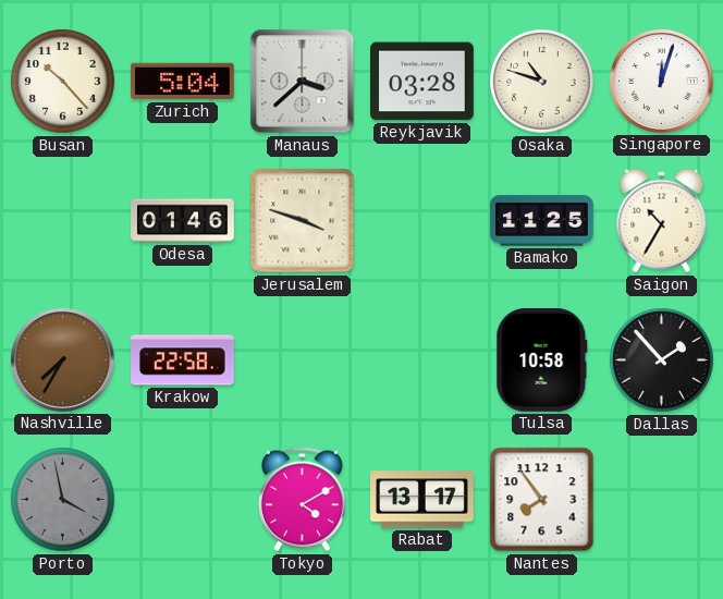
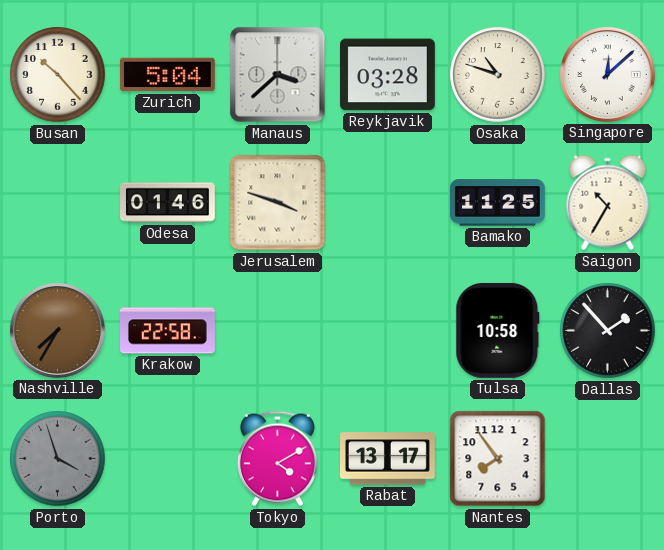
Singapore: 12:03 -> 12:08
Porto: 3:58 -> 3:57
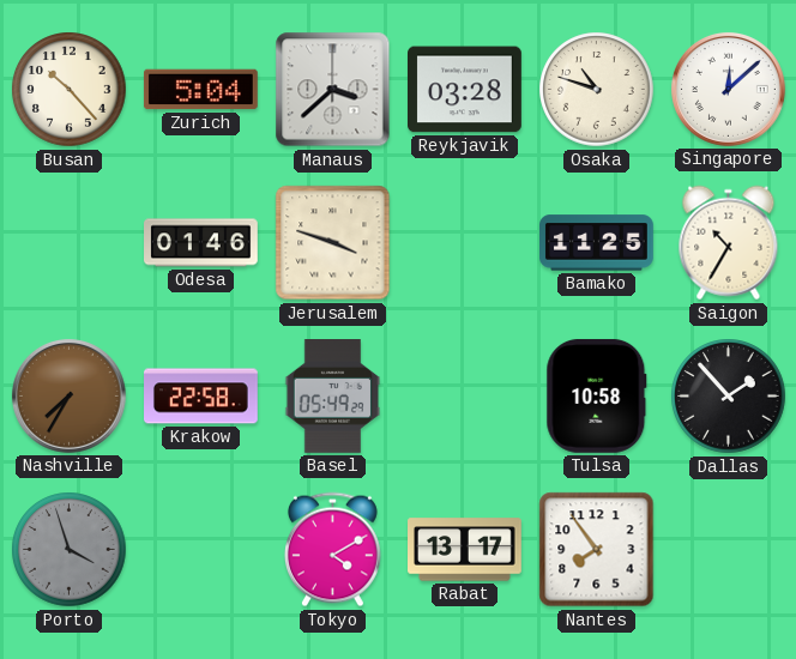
Basel: none -> 05:49
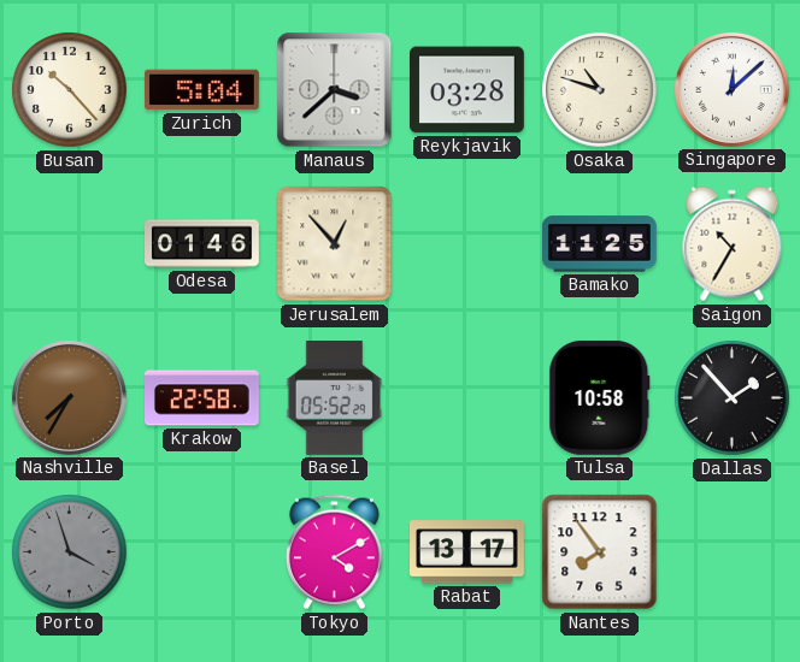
Jerusalem: 3:48 -> 12:53
Basel: 05:49 -> 05:52
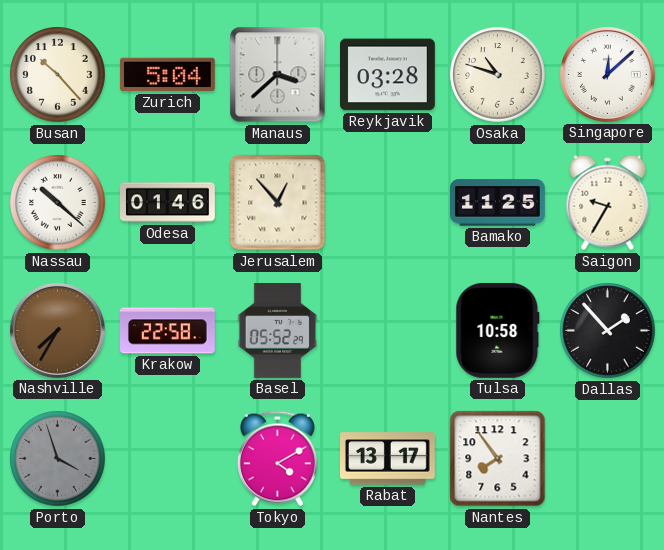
Nassau: none -> 10:22
Saigon: 10:35 -> 9:35
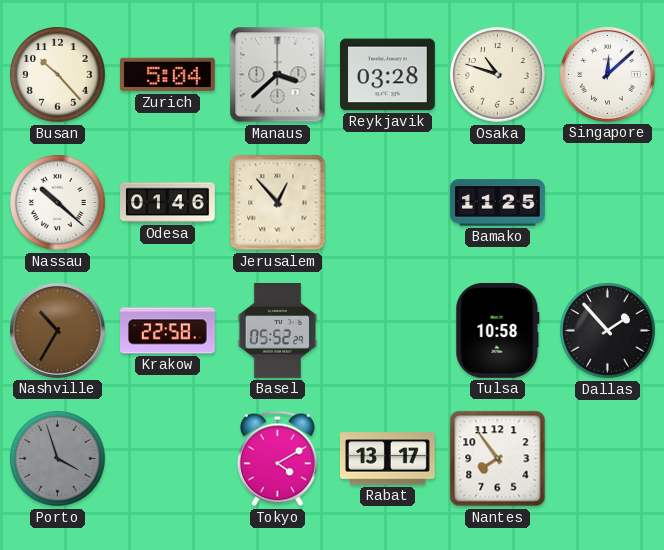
Saigon: 9:35 -> none
Nashville: 7:35 -> 10:35
